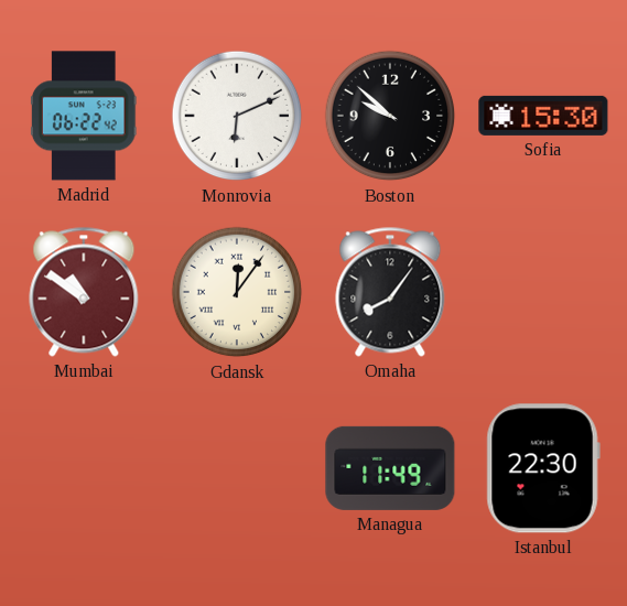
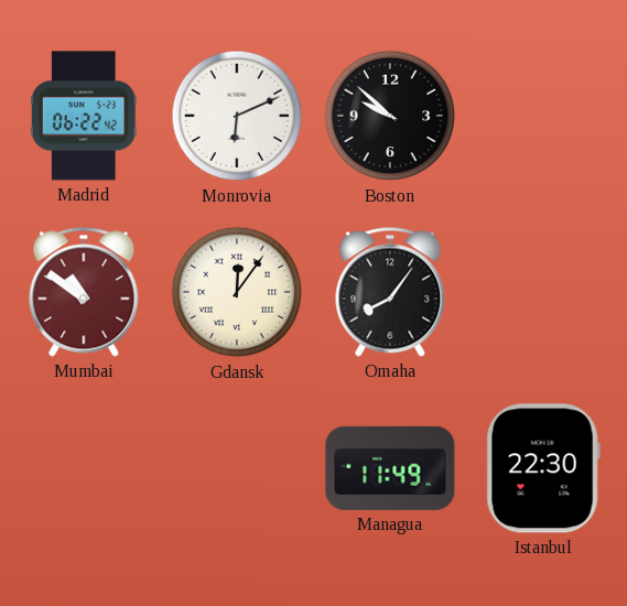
Sofia: 15:30 -> none
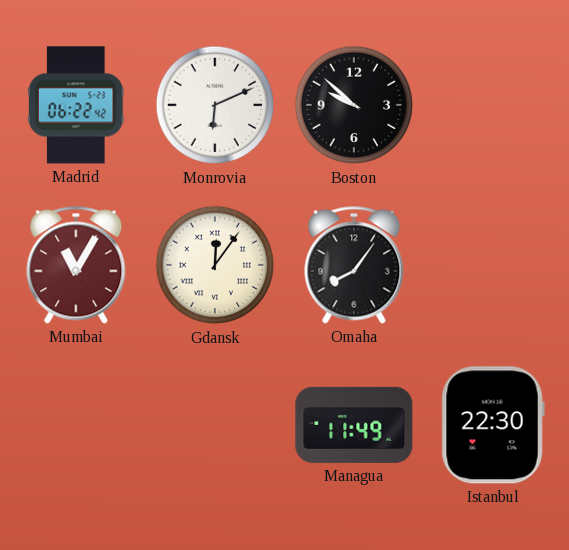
Mumbai: 10:51 -> 11:05
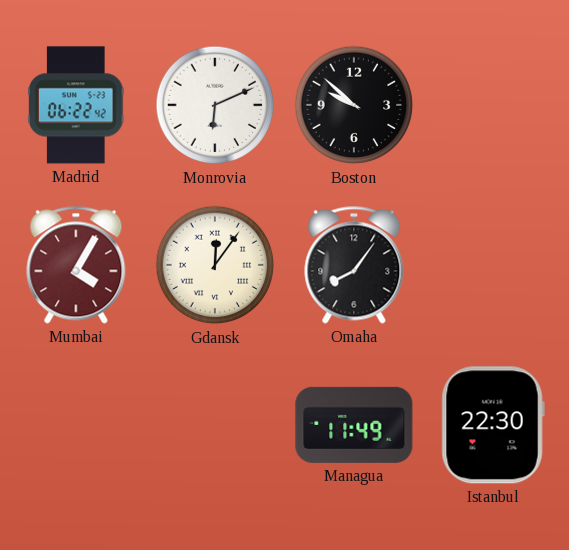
Mumbai: 11:05 -> 4:05
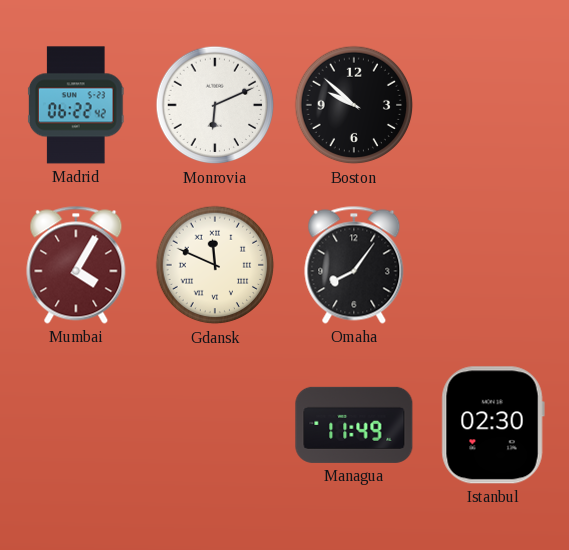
Gdansk: 12:06 -> 11:49
Istanbul: 22:30 -> 02:30
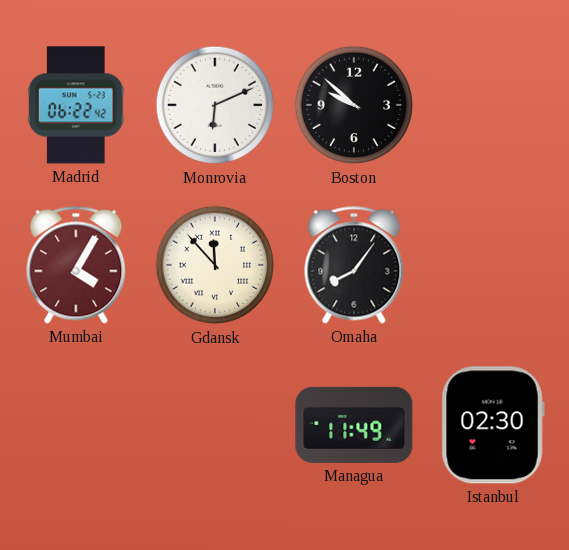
Gdansk: 11:49 -> 11:53
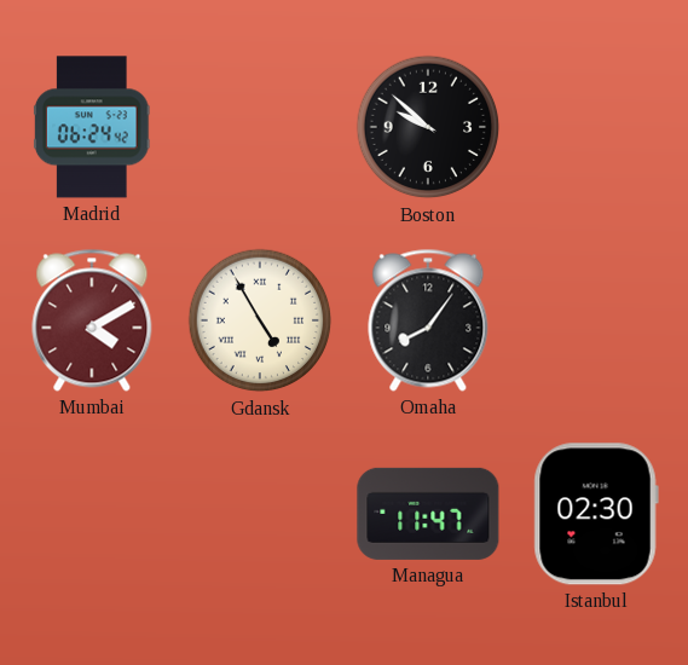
Madrid: 06:22 -> 06:24
Monrovia: 6:11 -> none
Mumbai: 4:05 -> 4:10
Gdansk: 11:53 -> 4:55
Managua: 11:49 -> 11:47
